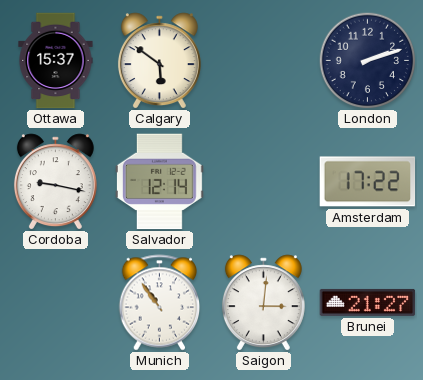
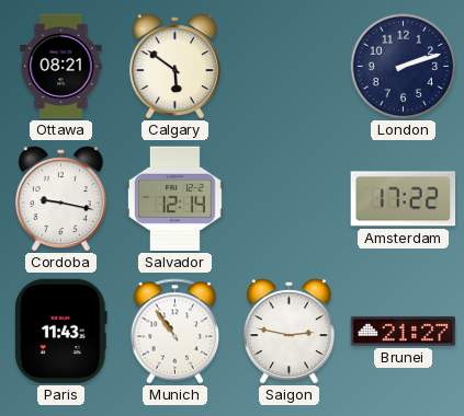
Ottawa: 15:37 -> 08:21
Paris: none -> 11:43
Saigon: 3:01 -> 2:47
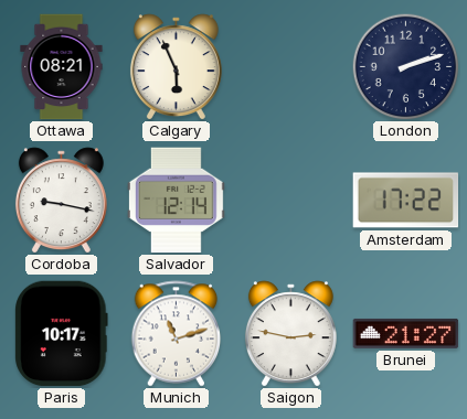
Calgary: 5:51 -> 5:56
Paris: 11:43 -> 10:17
Munich: 10:54 -> 11:12
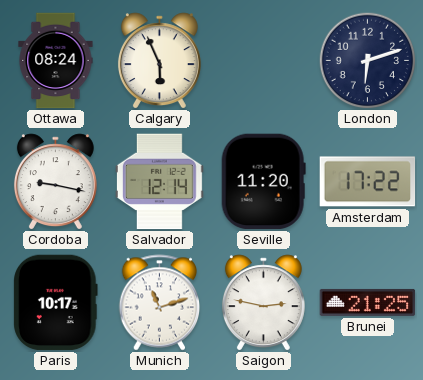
Ottawa: 08:21 -> 08:24
London: 2:12 -> 6:12
Seville: none -> 11:20
Brunei: 21:27 -> 21:25
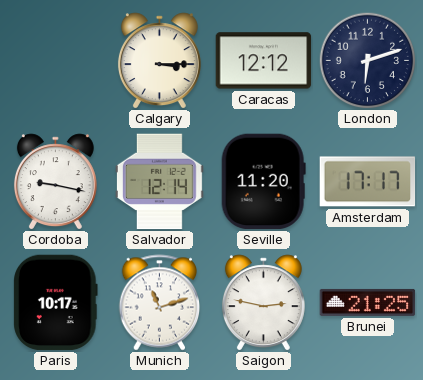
Ottawa: 08:24 -> none
Calgary: 5:56 -> 3:15
Caracas: none -> 12:12
Amsterdam: 17:22 -> 17:17
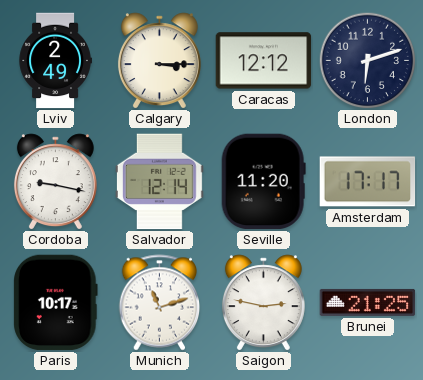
Lviv: none -> 2:49
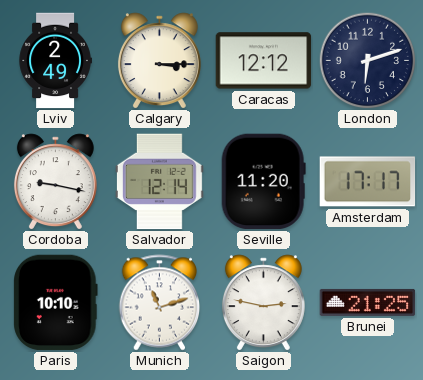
Paris: 10:17 -> 10:10
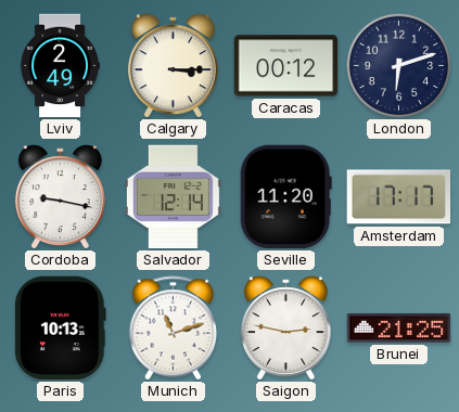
Caracas: 12:12 -> 00:12
Paris: 10:10 -> 10:13
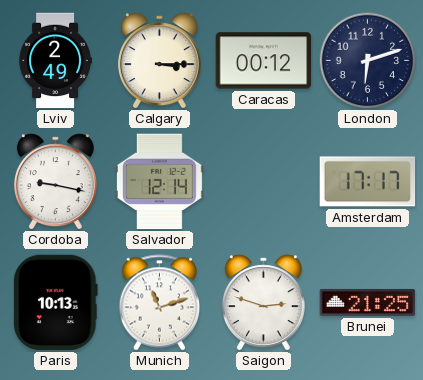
Seville: 11:20 -> none
Saigon: 2:47 -> 2:48
